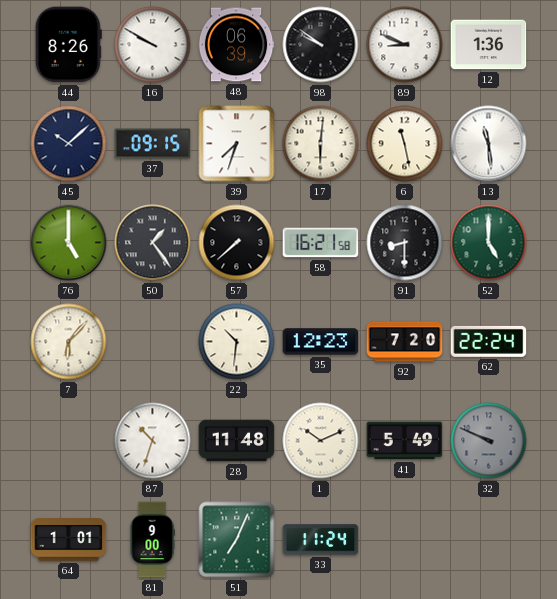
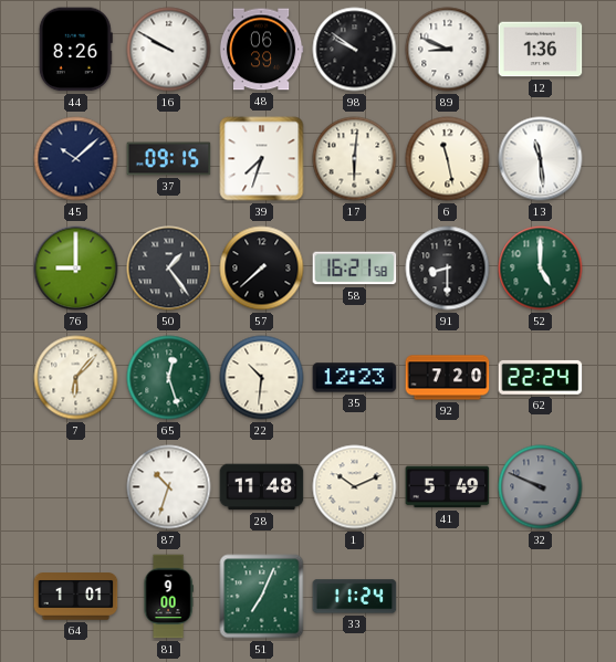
76: 5:00 -> 9:00
65: none -> 12:27
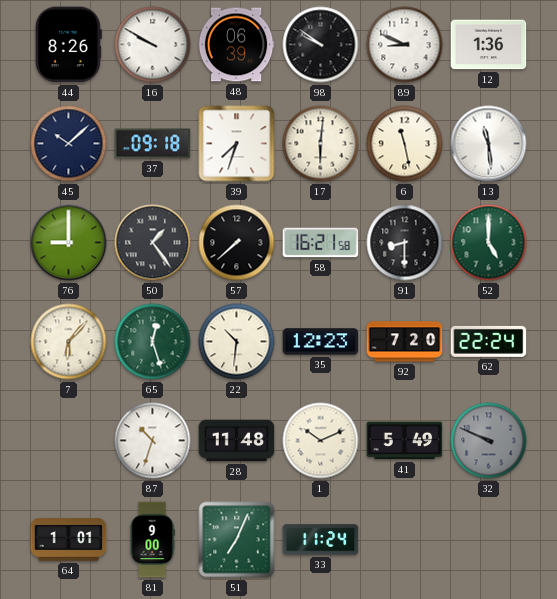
37: 09:15 -> 09:18
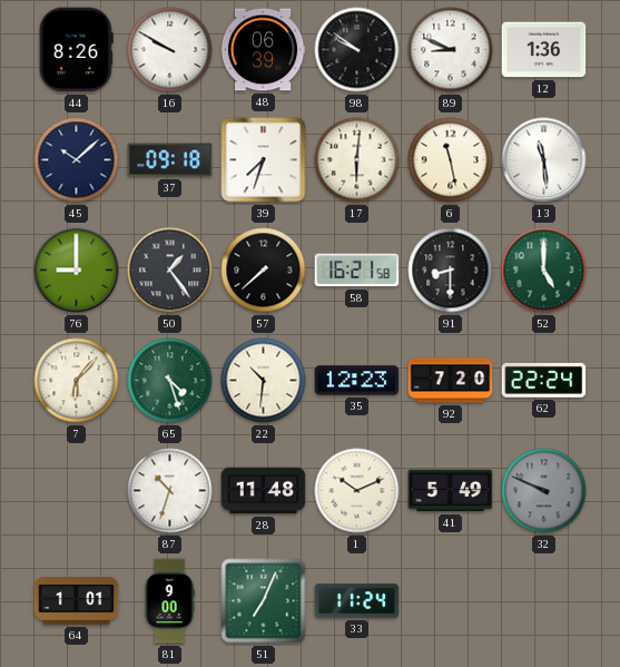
65: 12:27 -> 4:27
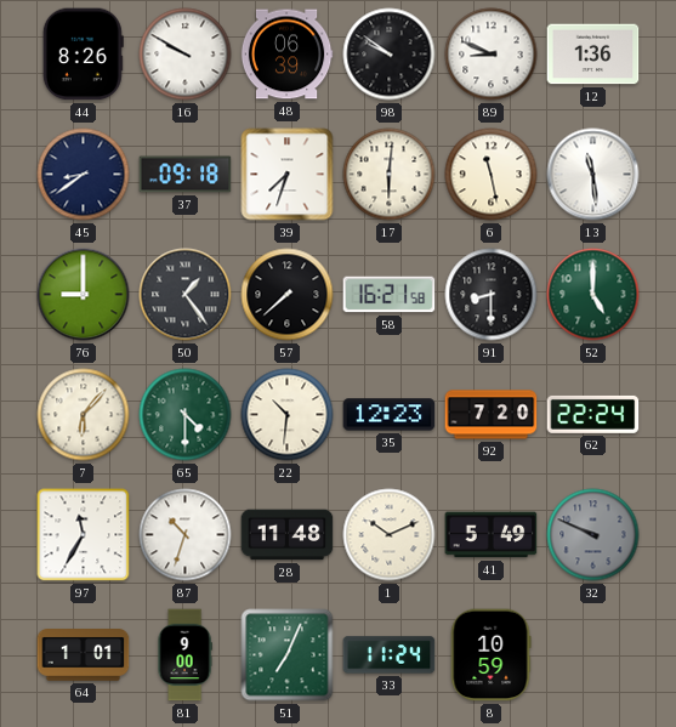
45: 10:08 -> 8:39
65: 4:27 -> 4:30
97: none -> 11:35
8: none -> 10:59
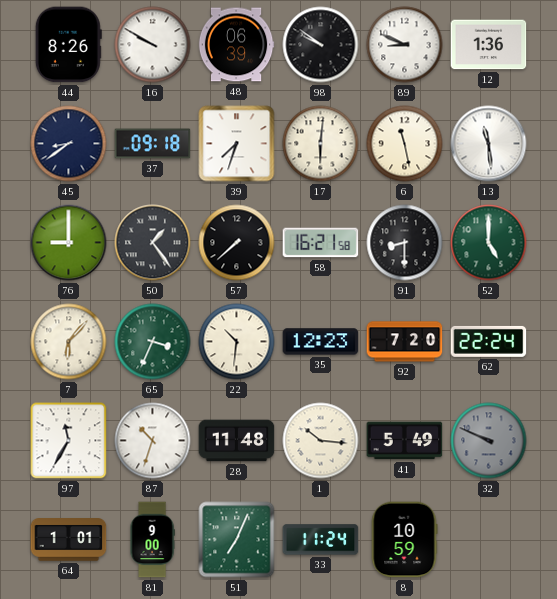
65: 4:30 -> 3:34
1: 10:11 -> 10:16
